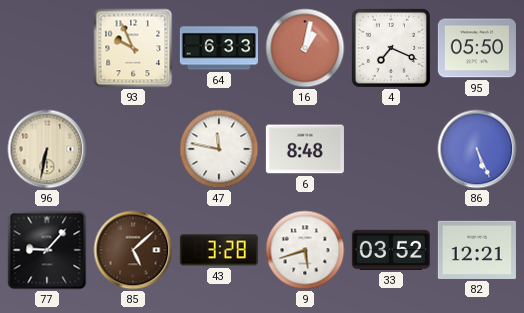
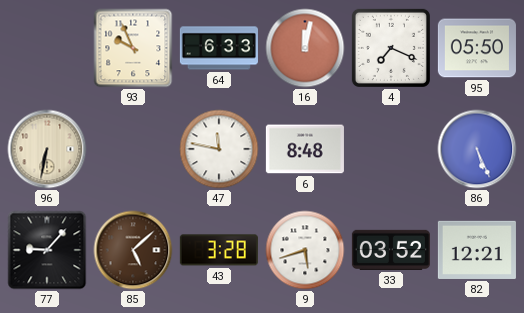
16: 1:02 -> 12:02
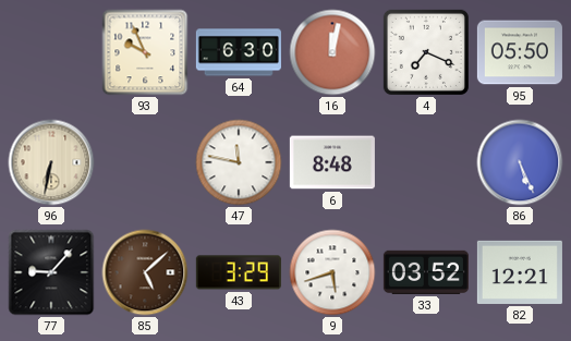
64: 6:33 -> 6:30
43: 3:28 -> 3:29
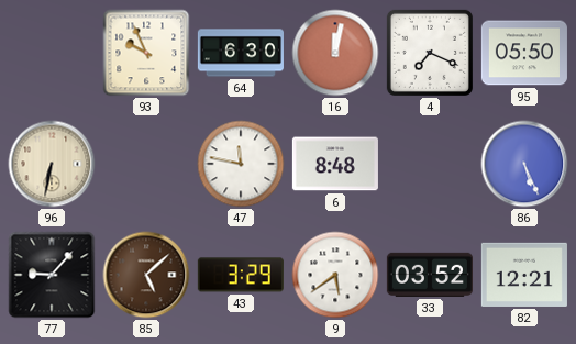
9: 5:42 -> 5:39
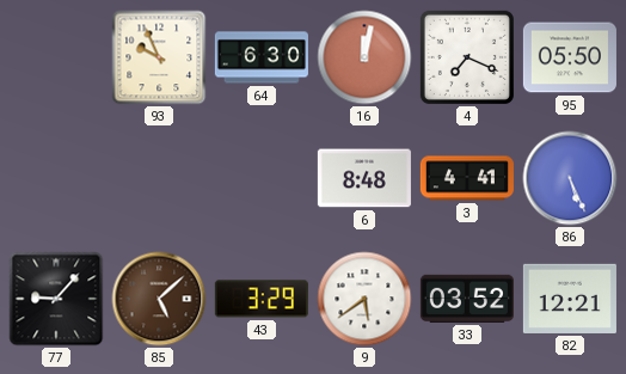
96: 6:32 -> none
47: 11:47 -> none
3: none -> 4:41
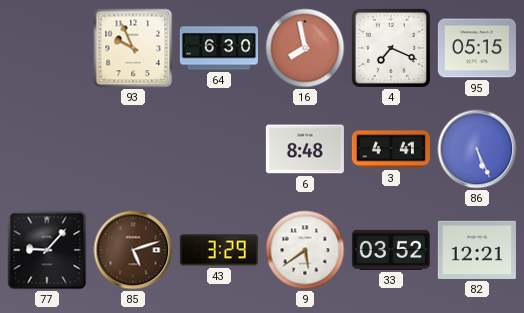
16: 12:02 -> 7:58
95: 05:50 -> 05:15
85: 5:08 -> 5:12
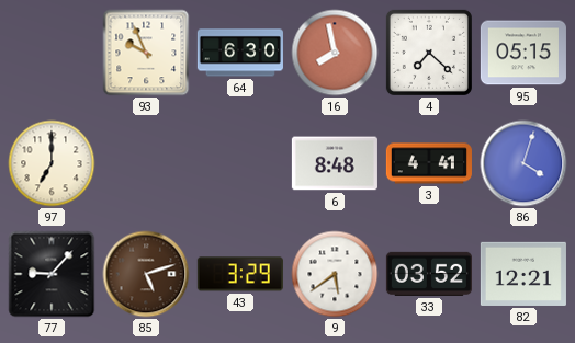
4: 7:19 -> 7:22
97: none -> 7:00
86: 5:26 -> 4:03
